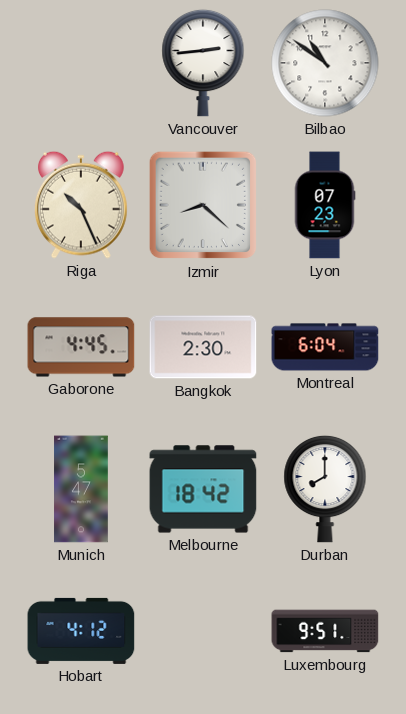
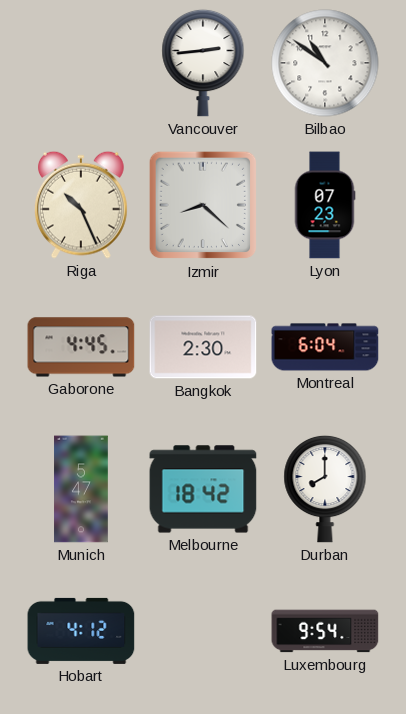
Luxembourg: 9:51 -> 9:54
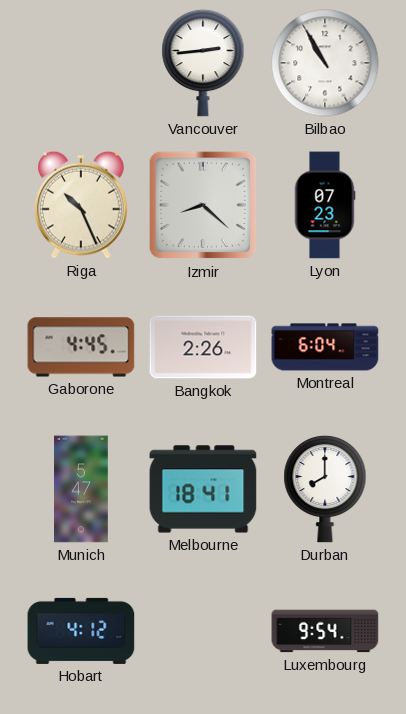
Bilbao: 10:51 -> 10:55
Bangkok: 2:30 -> 2:26
Melbourne: 18:42 -> 18:41
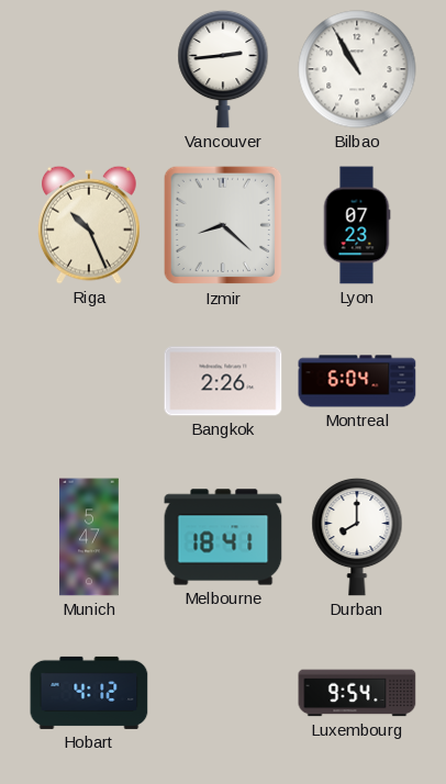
Gaborone: 4:45 -> none
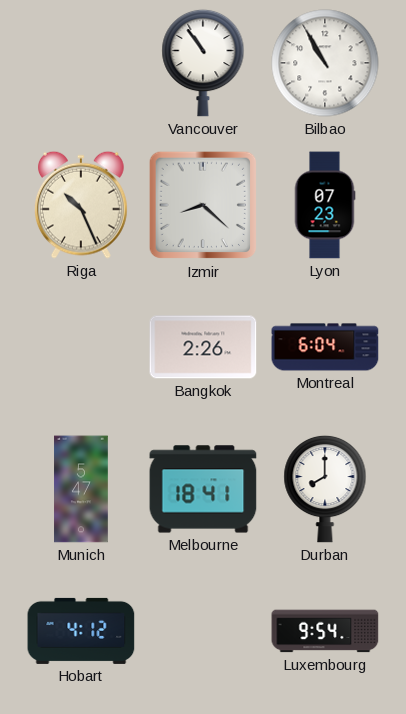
Vancouver: 2:44 -> 10:54
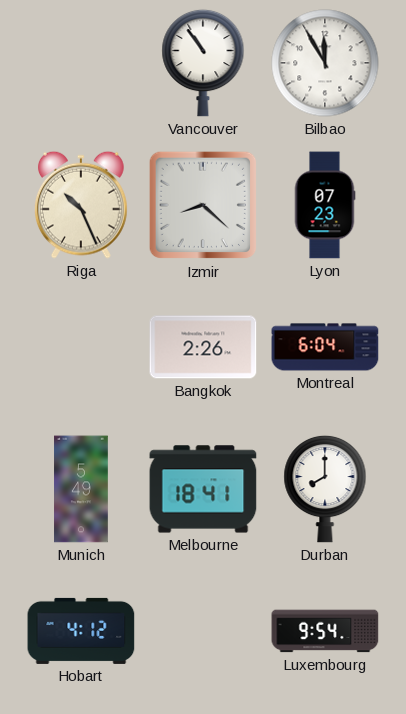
Bilbao: 10:55 -> 11:55
Munich: 5:47 -> 5:49
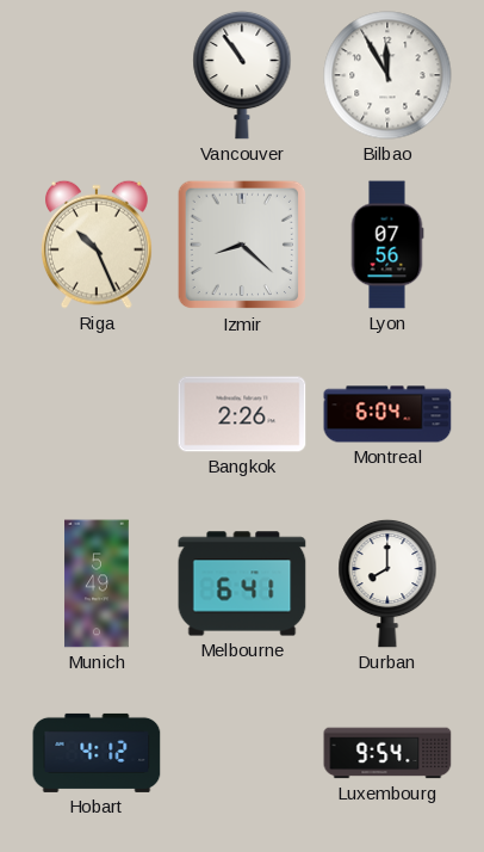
Lyon: 07:23 -> 07:56
Melbourne: 18:41 -> 6:41
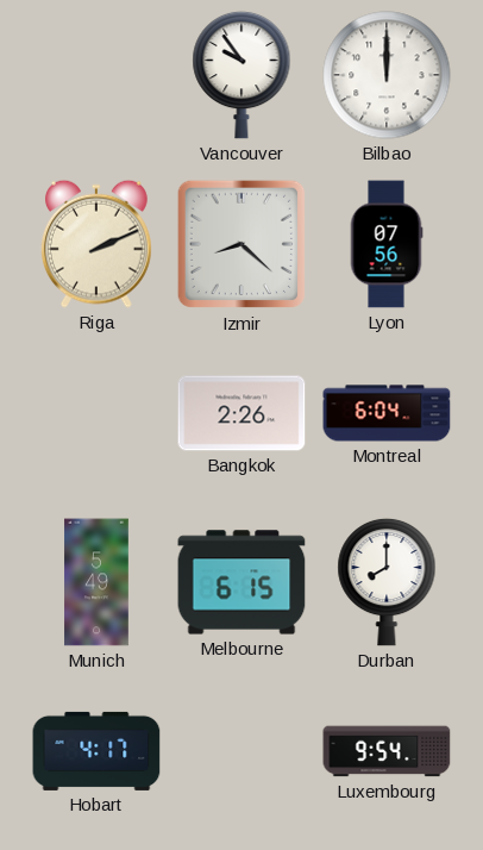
Vancouver: 10:54 -> 9:54
Bilbao: 11:55 -> 12:00
Riga: 10:26 -> 2:11
Melbourne: 6:41 -> 6:15
Hobart: 4:12 -> 4:17
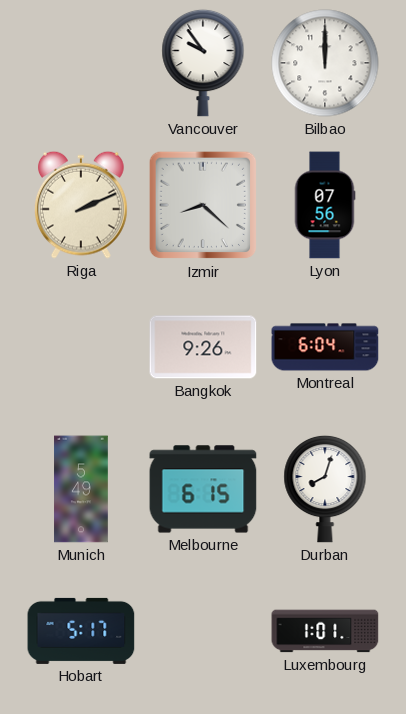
Bangkok: 2:26 -> 9:26
Durban: 8:00 -> 8:03
Hobart: 4:17 -> 5:17
Luxembourg: 9:54 -> 1:01
